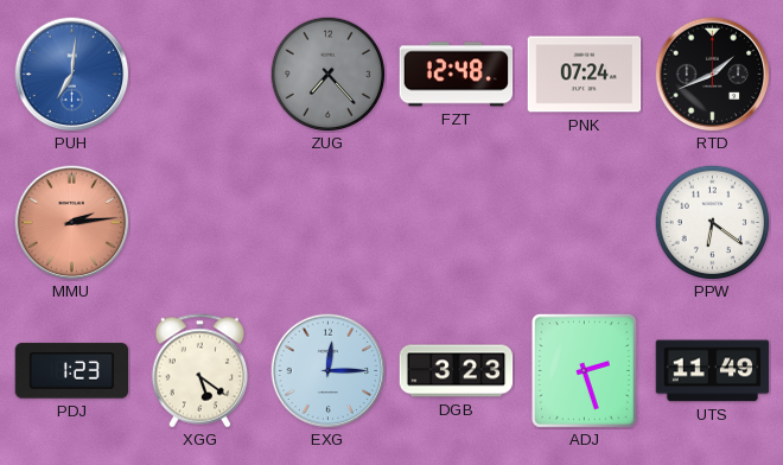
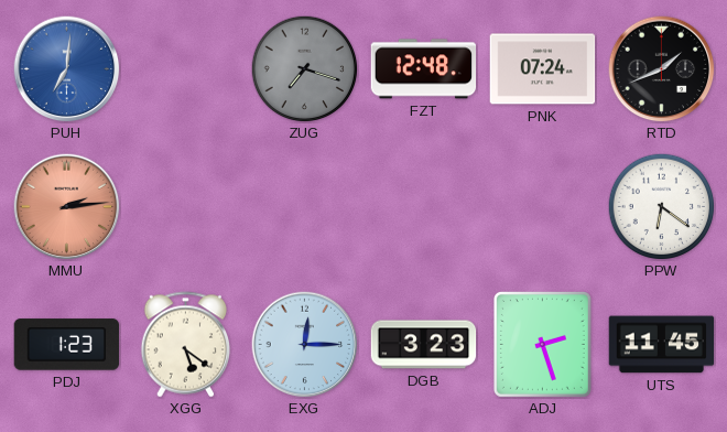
ZUG: 7:23 -> 7:18
UTS: 11:49 -> 11:45
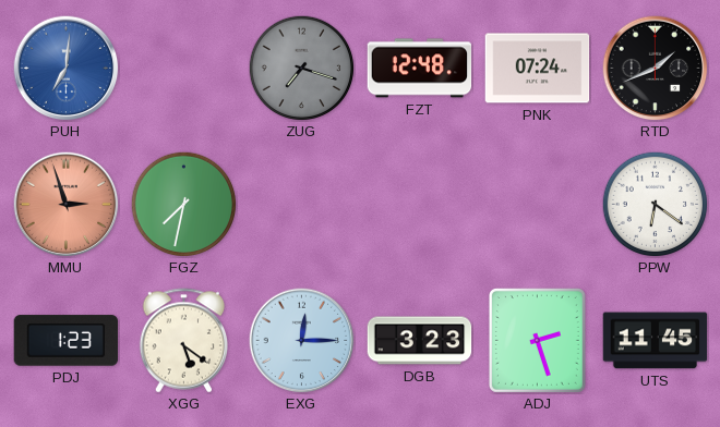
MMU: 2:14 -> 2:57
FGZ: none -> 7:32
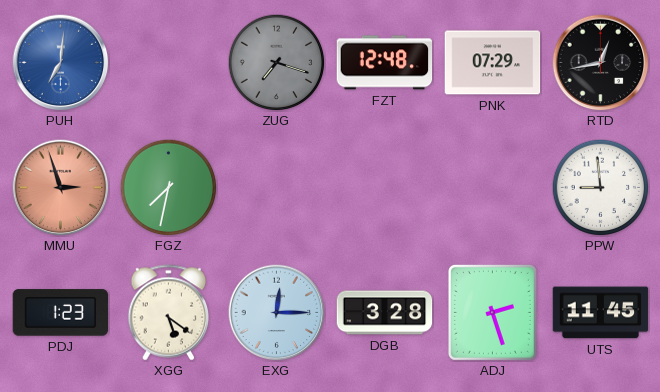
PNK: 07:24 -> 07:29
RTD: 1:41 -> 12:43
PPW: 6:21 -> 8:59
DGB: 3:23 -> 3:28
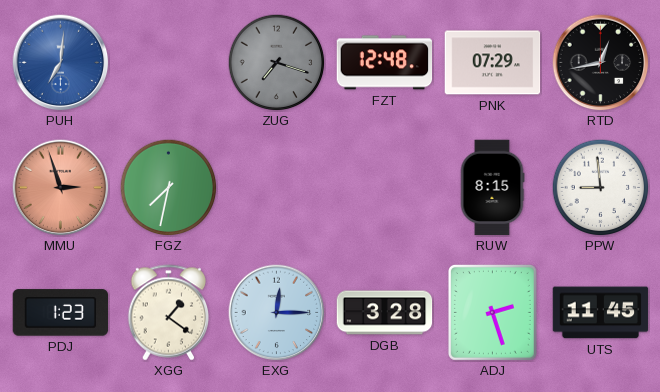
RUW: none -> 8:15
XGG: 5:21 -> 1:21
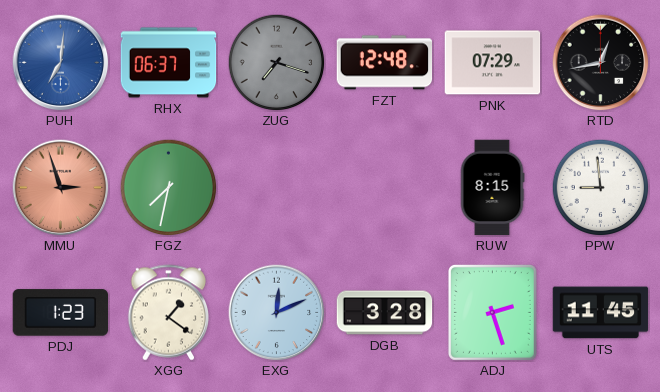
RHX: none -> 06:37
EXG: 12:15 -> 12:11
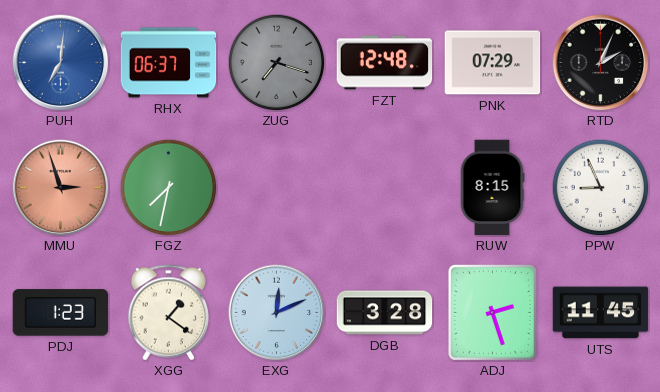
RTD: 12:43 -> 2:04
PPW: 8:59 -> 8:56
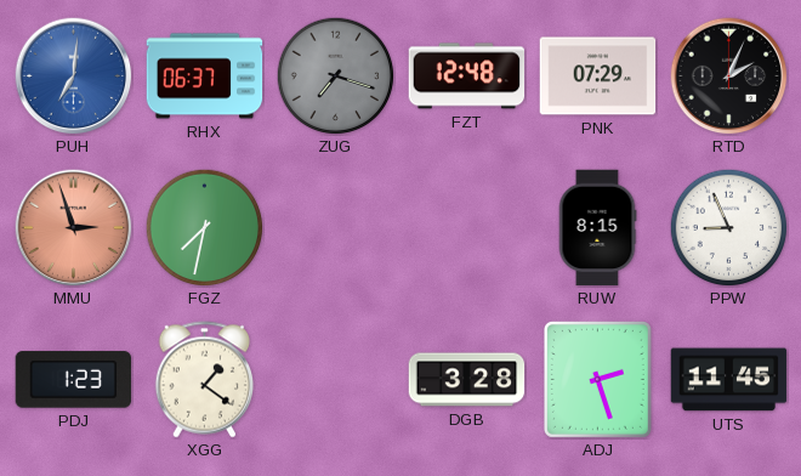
EXG: 12:11 -> none
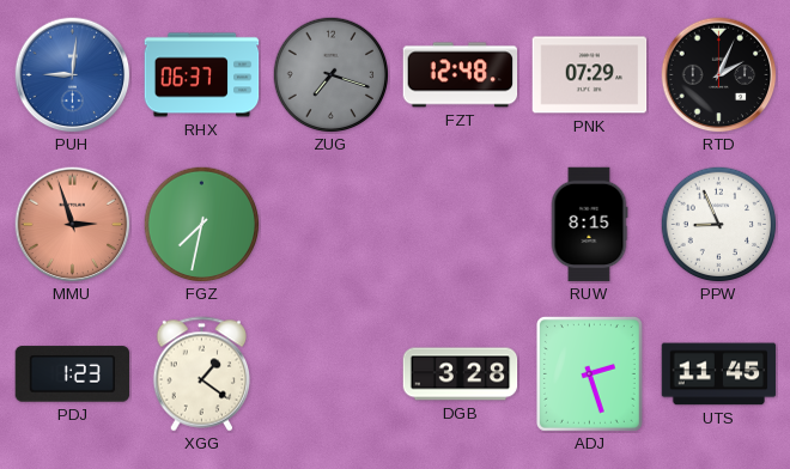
PUH: 7:01 -> 9:01
